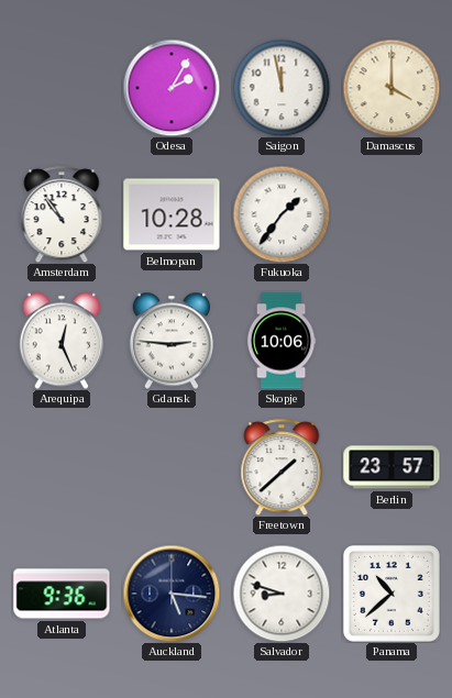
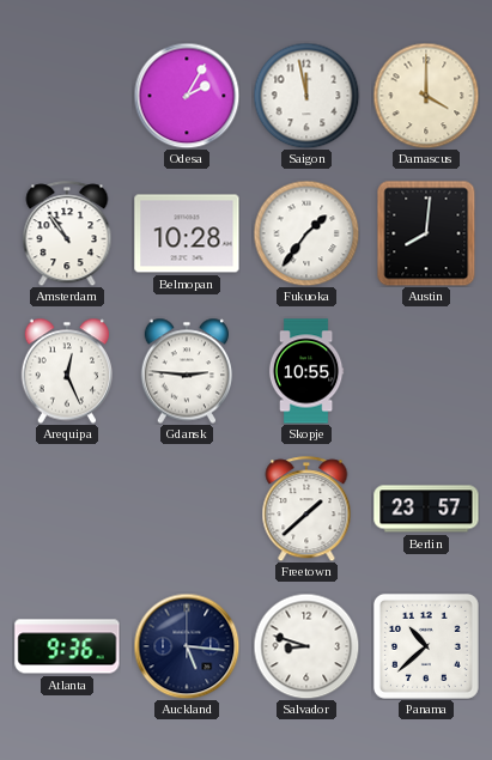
Austin: none -> 8:01
Skopje: 10:06 -> 10:55
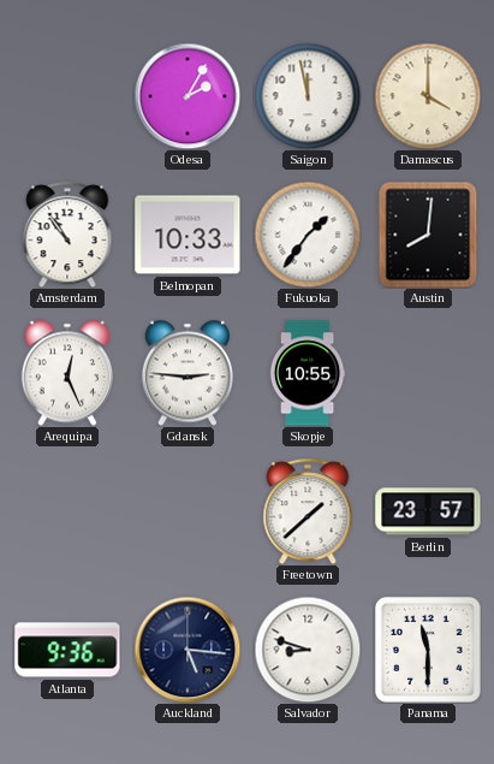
Belmopan: 10:28 -> 10:33
Panama: 10:38 -> 11:30
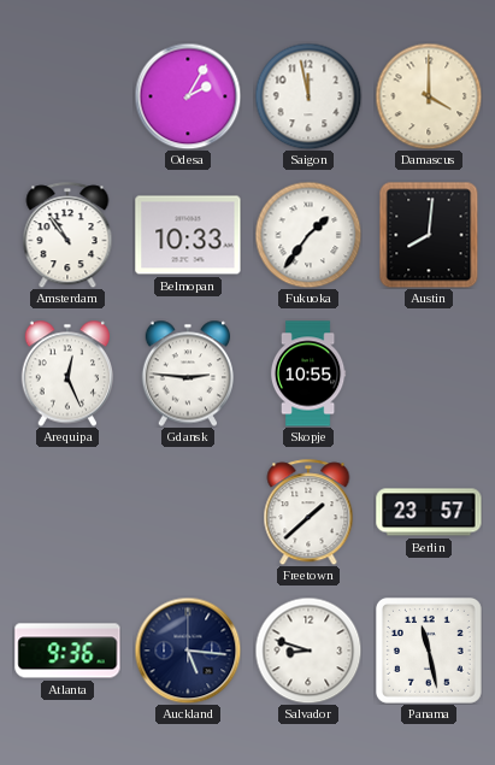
Panama: 11:30 -> 11:28
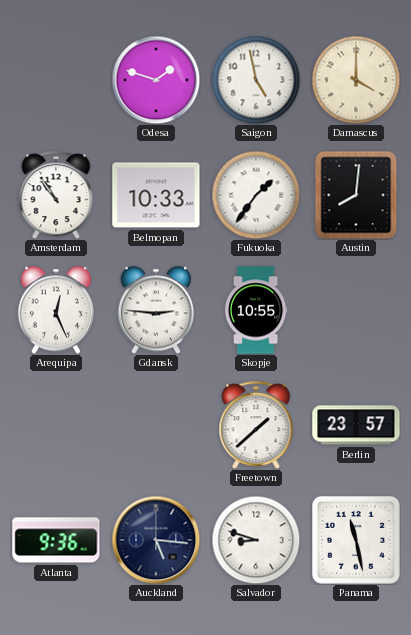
Odesa: 2:05 -> 1:48
Saigon: 11:58 -> 4:58
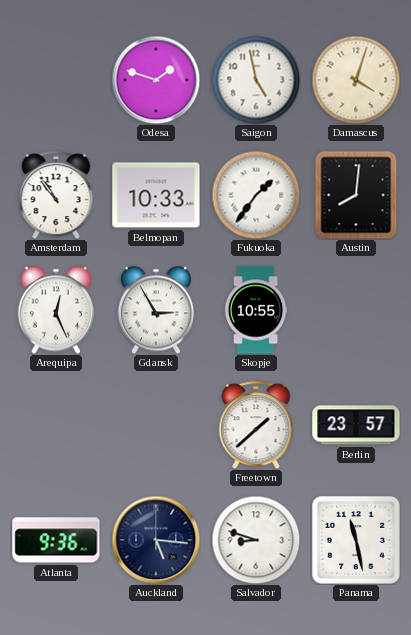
Damascus: 4:00 -> 4:03
Gdansk: 2:46 -> 2:55
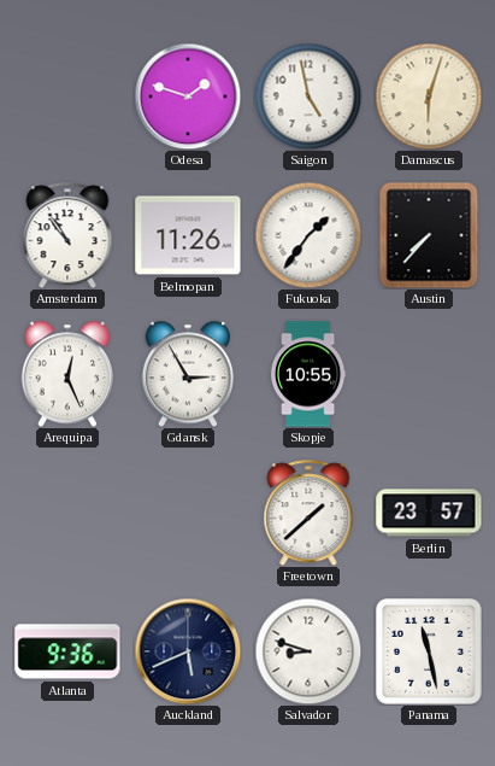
Damascus: 4:03 -> 6:03
Belmopan: 10:33 -> 11:26
Austin: 8:01 -> 7:37
Auckland: 5:16 -> 5:41
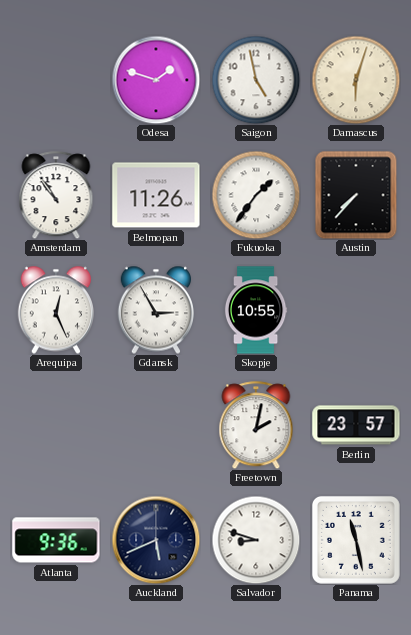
Freetown: 1:38 -> 2:02
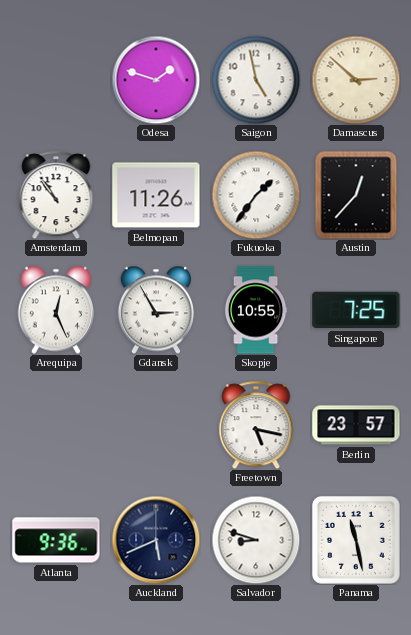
Damascus: 6:03 -> 2:52
Austin: 7:37 -> 12:37
Singapore: none -> 7:25
Freetown: 2:02 -> 5:17
